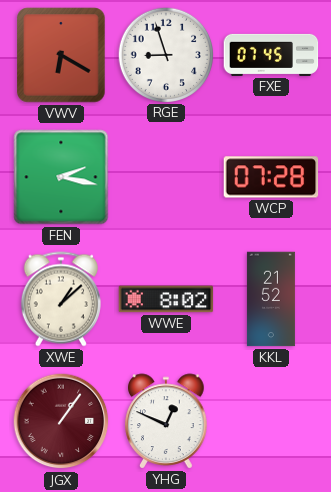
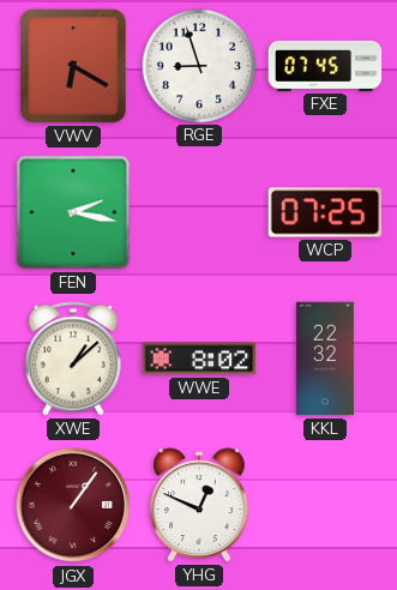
WCP: 07:28 -> 07:25
KKL: 21:52 -> 22:32
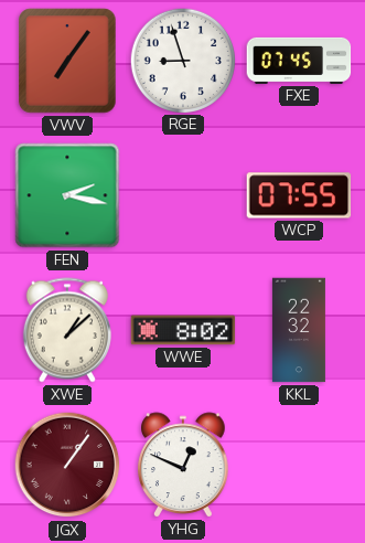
VWV: 6:20 -> 7:06
WCP: 07:25 -> 07:55
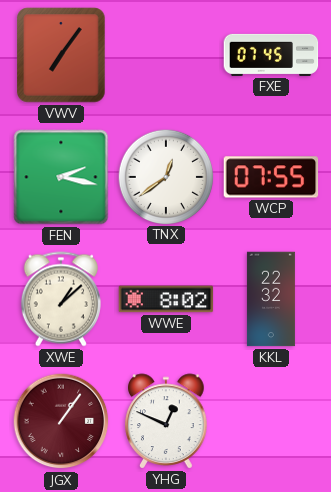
RGE: 8:57 -> none
TNX: none -> 12:39
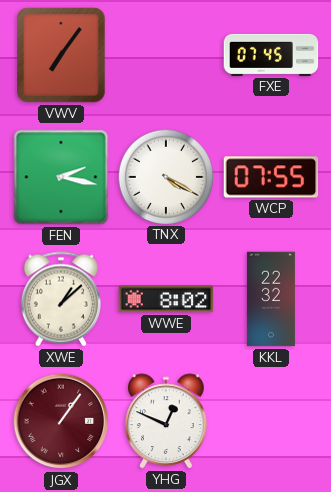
TNX: 12:39 -> 4:20
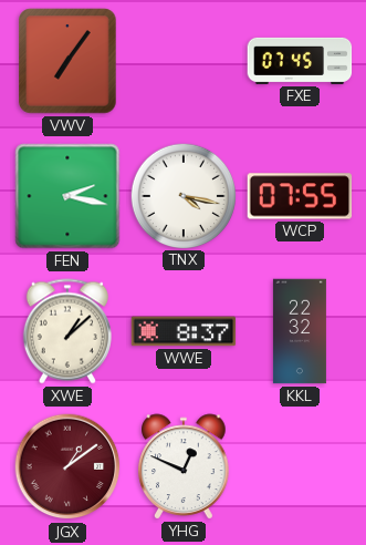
TNX: 4:20 -> 4:17
WWE: 8:02 -> 8:37
JGX: 1:06 -> 1:09
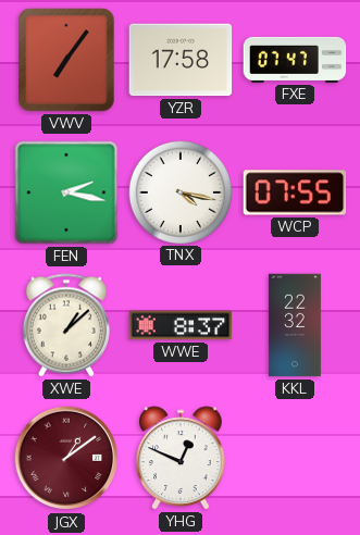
YZR: none -> 17:58
FXE: 07:45 -> 07:47
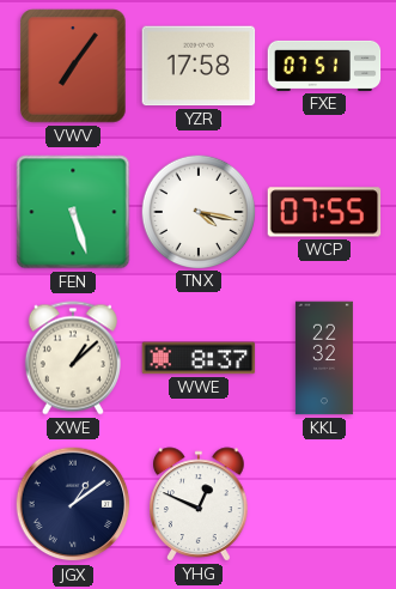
FXE: 07:47 -> 07:51
FEN: 2:17 -> 5:27
JGX dial: burgundy -> navy
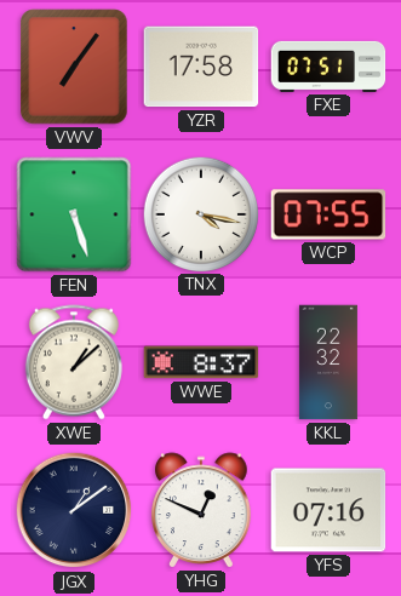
YFS: none -> 07:16
